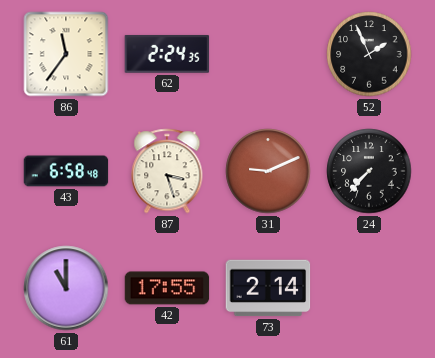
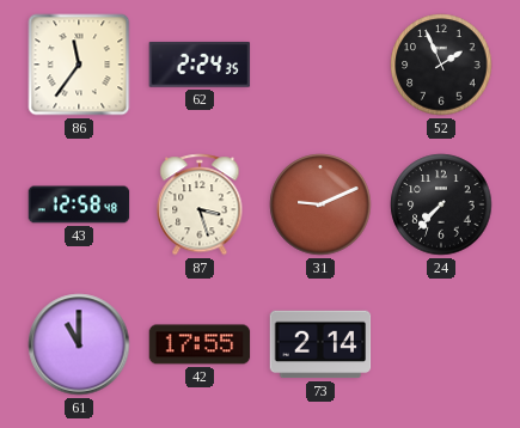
43: 6:58 -> 12:58
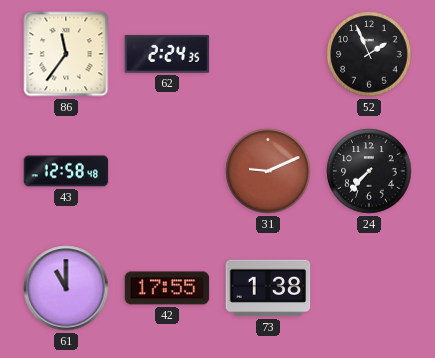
87: 3:27 -> none
73: 2:14 -> 1:38
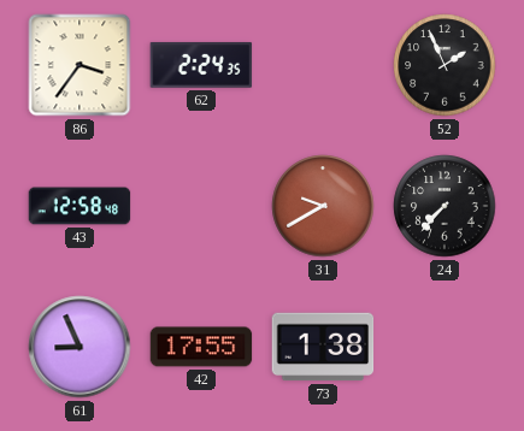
86: 11:36 -> 3:36
31: 9:11 -> 9:40
61: 11:00 -> 8:56
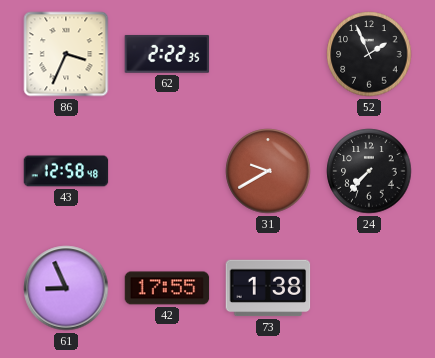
86: 3:36 -> 3:34
62: 2:24 -> 2:22
